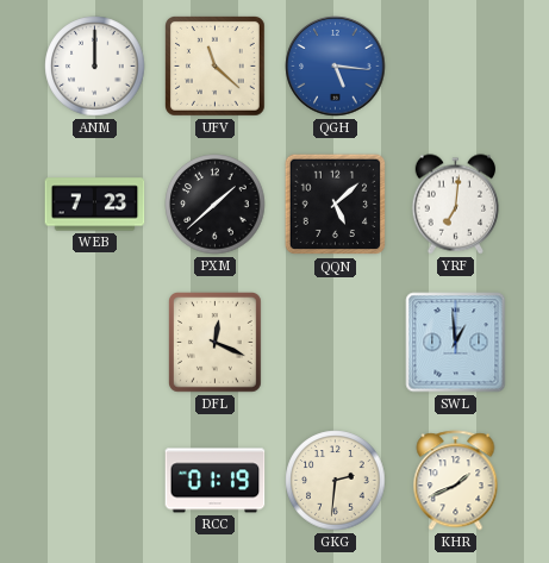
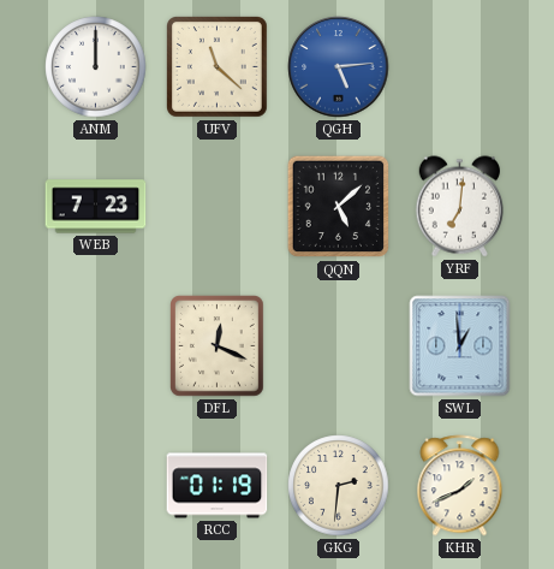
QGH: 5:16 -> 5:14
PXM: 1:38 -> none
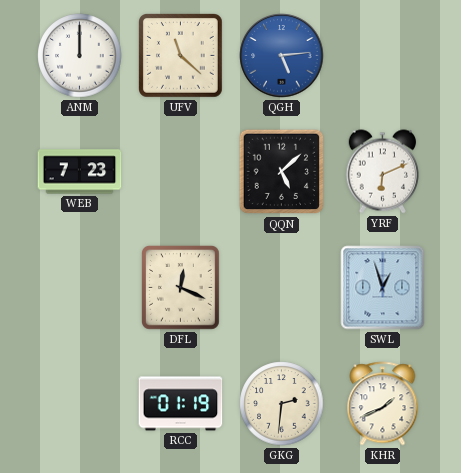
YRF: 7:01 -> 6:11
SWL: 12:59 -> 12:57
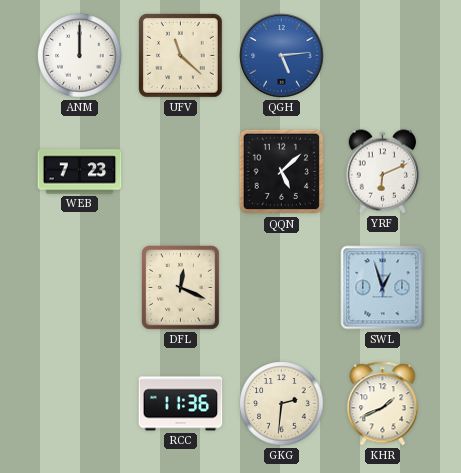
RCC: 01:19 -> 11:36
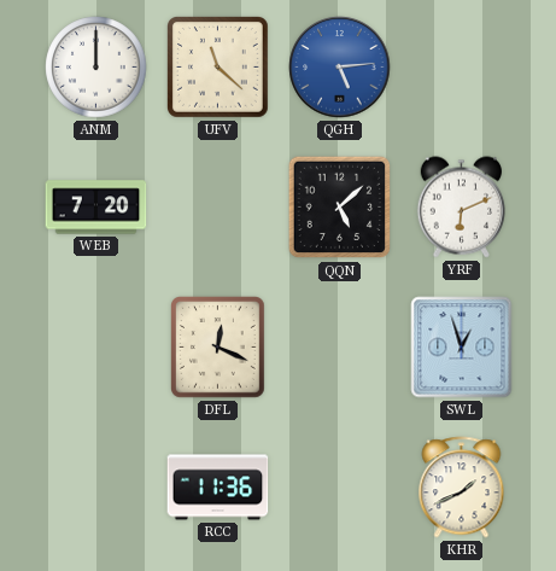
WEB: 7:23 -> 7:20
GKG: 2:31 -> none
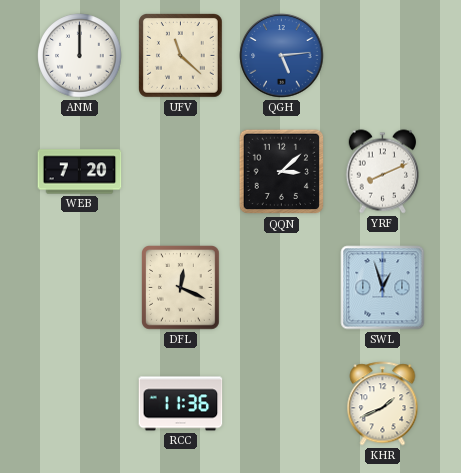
QQN: 5:08 -> 3:08
YRF: 6:11 -> 8:11
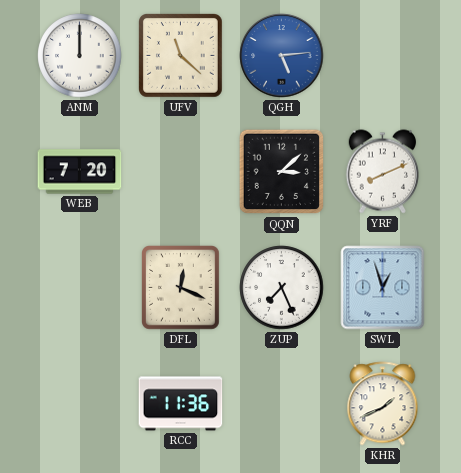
ZUP: none -> 7:26
